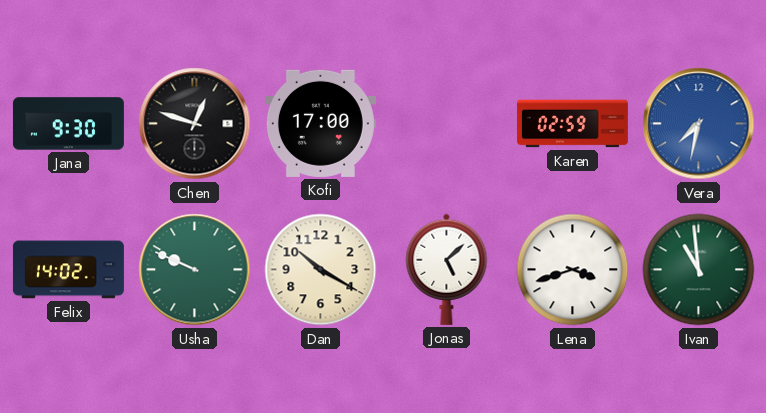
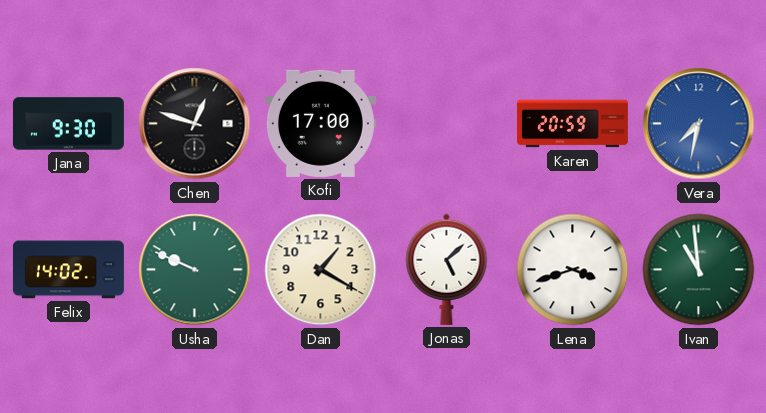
Karen: 02:59 -> 20:59
Dan: 10:20 -> 1:20
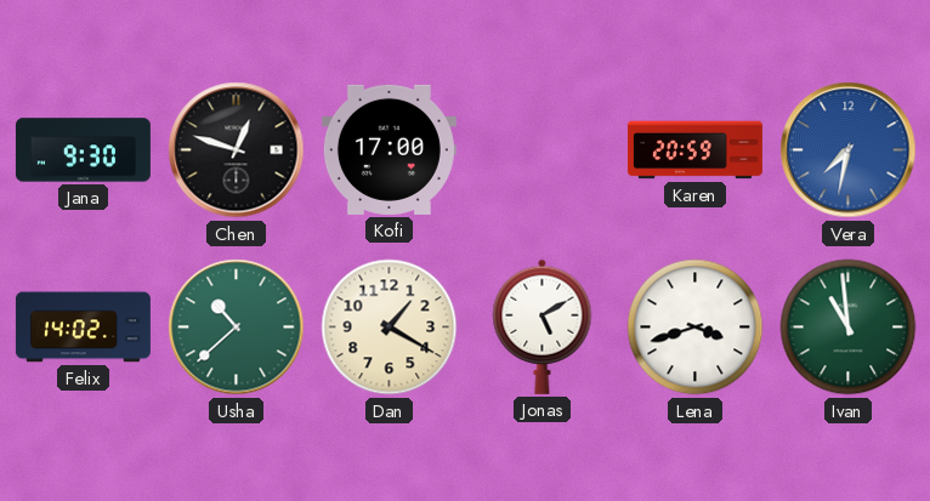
Usha: 9:49 -> 10:38
Jonas: 5:08 -> 5:10
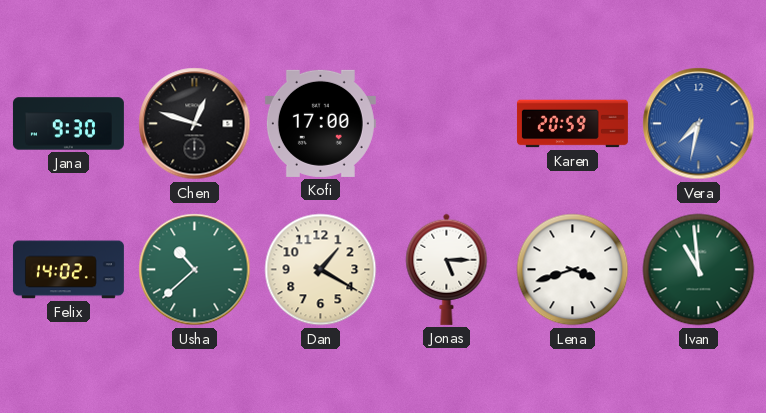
Jonas: 5:10 -> 5:15
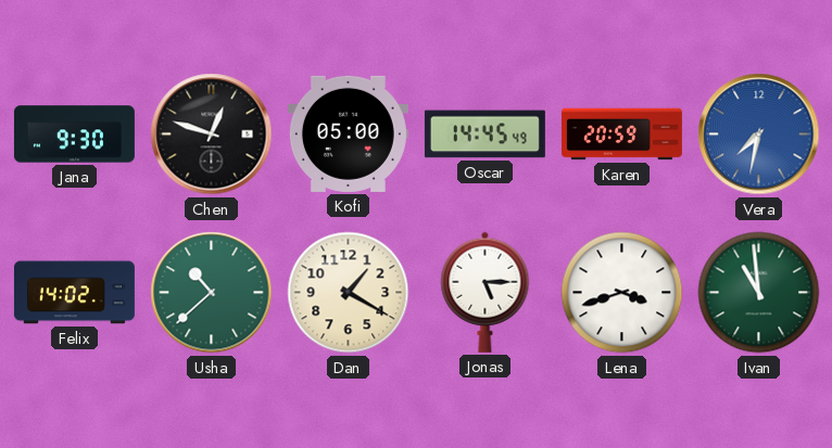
Kofi: 17:00 -> 05:00
Oscar: none -> 14:45
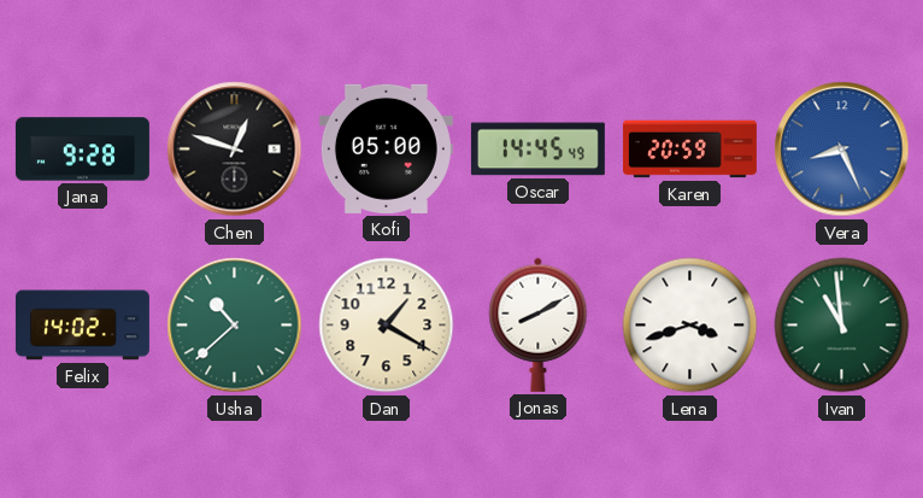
Jana: 9:30 -> 9:28
Vera: 7:32 -> 8:26
Jonas: 5:15 -> 8:10
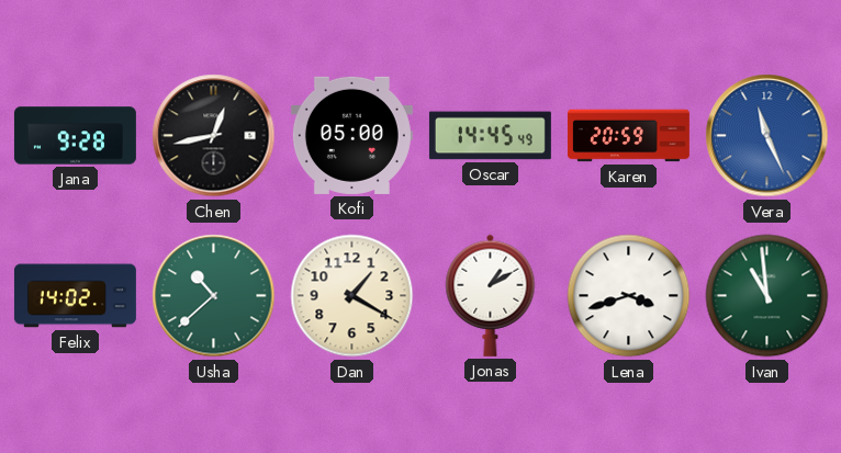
Chen: 12:48 -> 12:43
Vera: 8:26 -> 11:26
Jonas: 8:10 -> 1:10
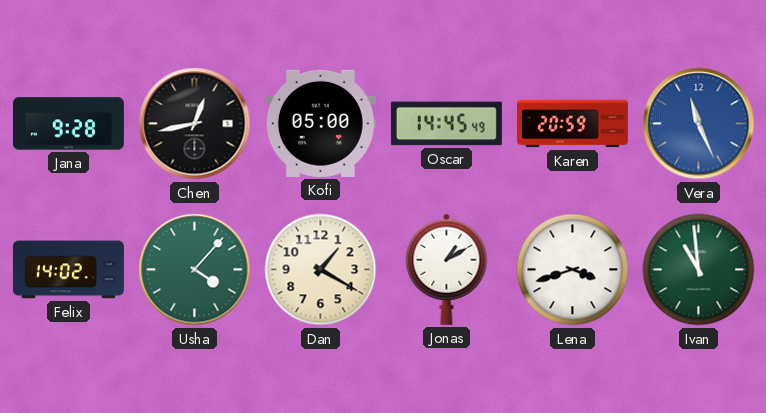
Usha: 10:38 -> 4:07
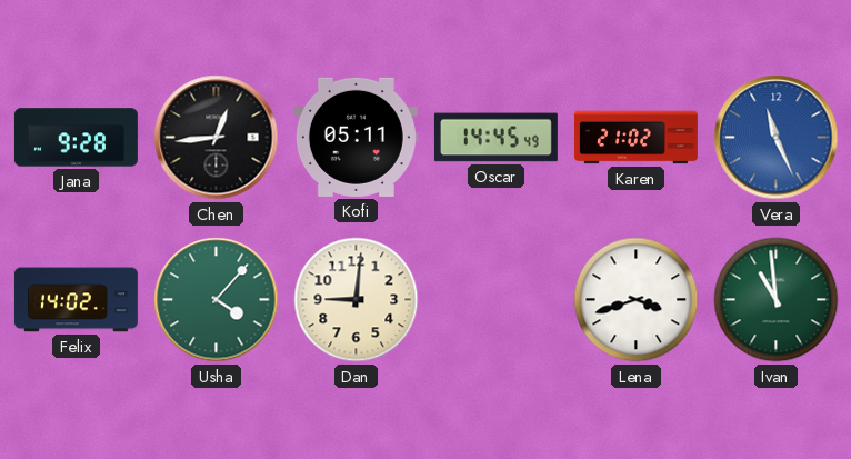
Chen: 12:43 -> 12:44
Kofi: 05:00 -> 05:11
Karen: 20:59 -> 21:02
Dan: 1:20 -> 9:01
Jonas: 1:10 -> none
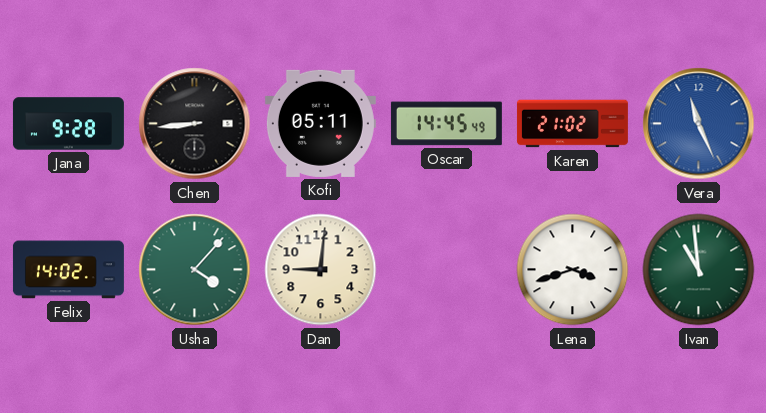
Chen: 12:44 -> 8:44
